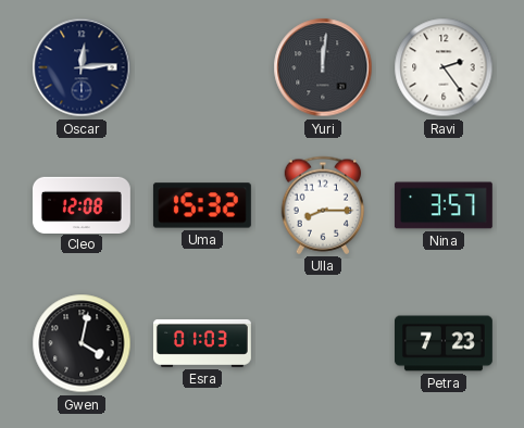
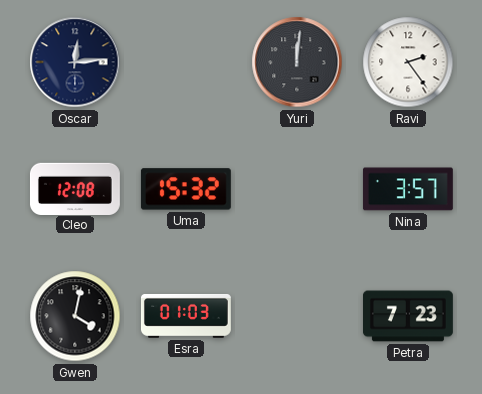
Ulla: 8:15 -> none
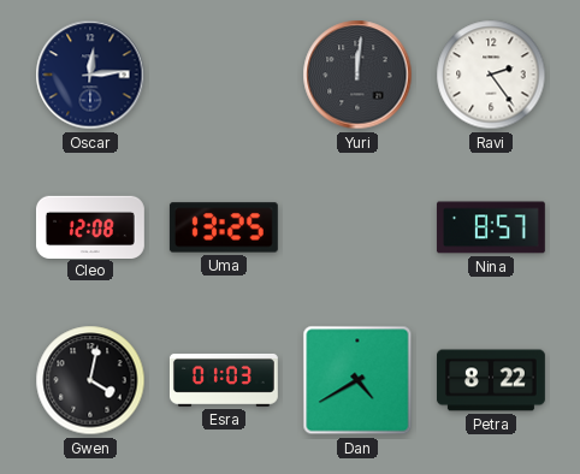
Uma: 15:32 -> 13:25
Nina: 3:57 -> 8:57
Dan: none -> 4:40
Petra: 7:23 -> 8:22
